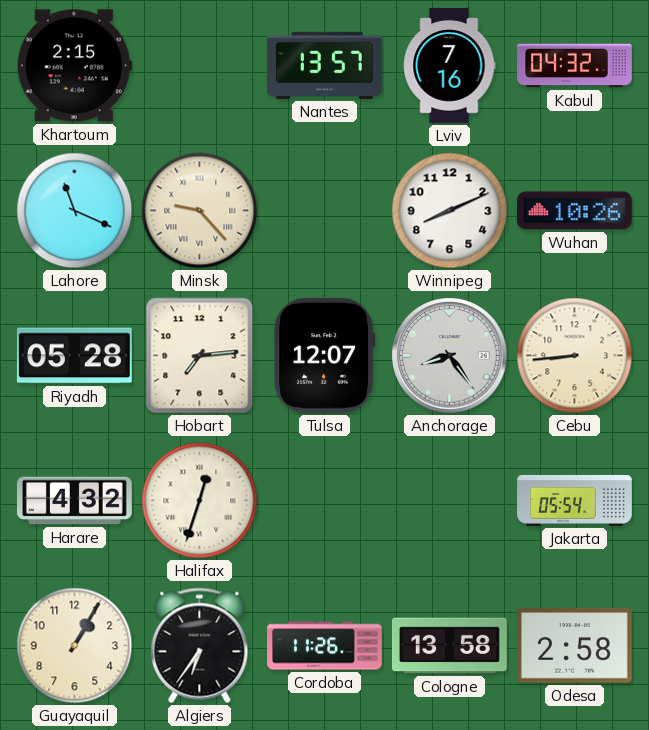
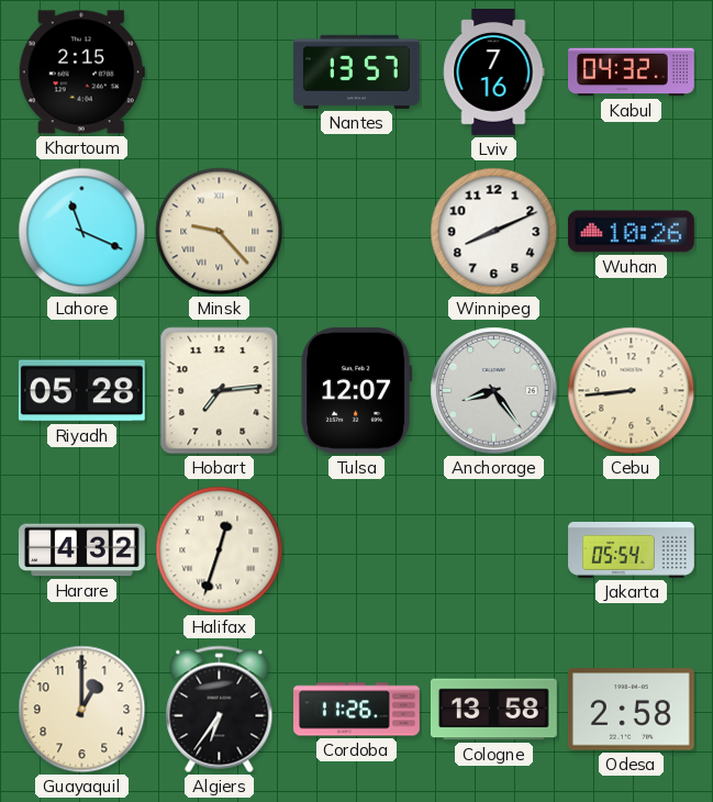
Guayaquil: 1:05 -> 1:00
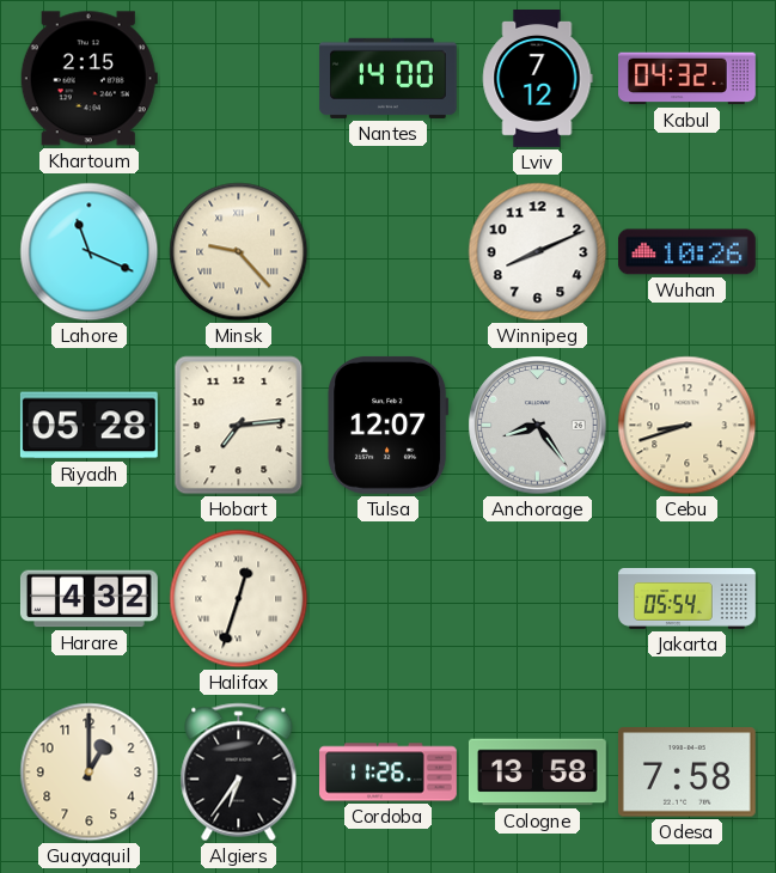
Nantes: 13:57 -> 14:00
Lviv: 7:16 -> 7:12
Cebu: 8:44 -> 8:42
Odesa: 2:58 -> 7:58
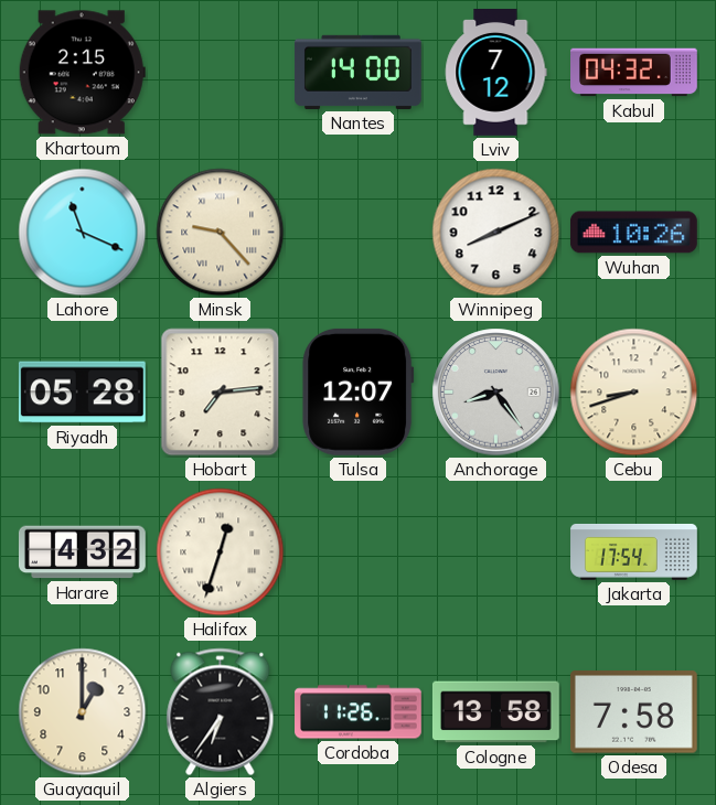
Jakarta: 05:54 -> 17:54
